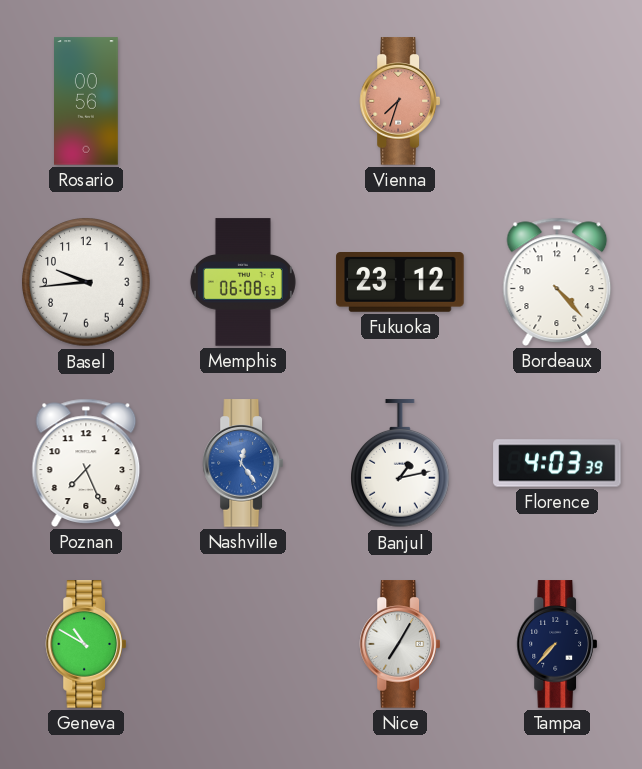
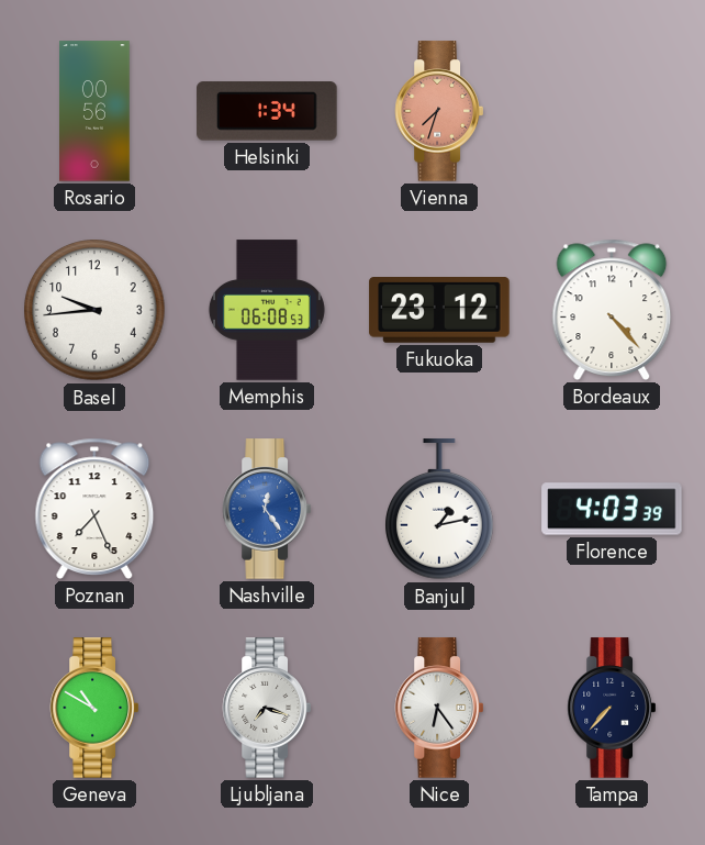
Helsinki: none -> 1:34
Ljubljana: none -> 7:18
Nice: 7:05 -> 6:24
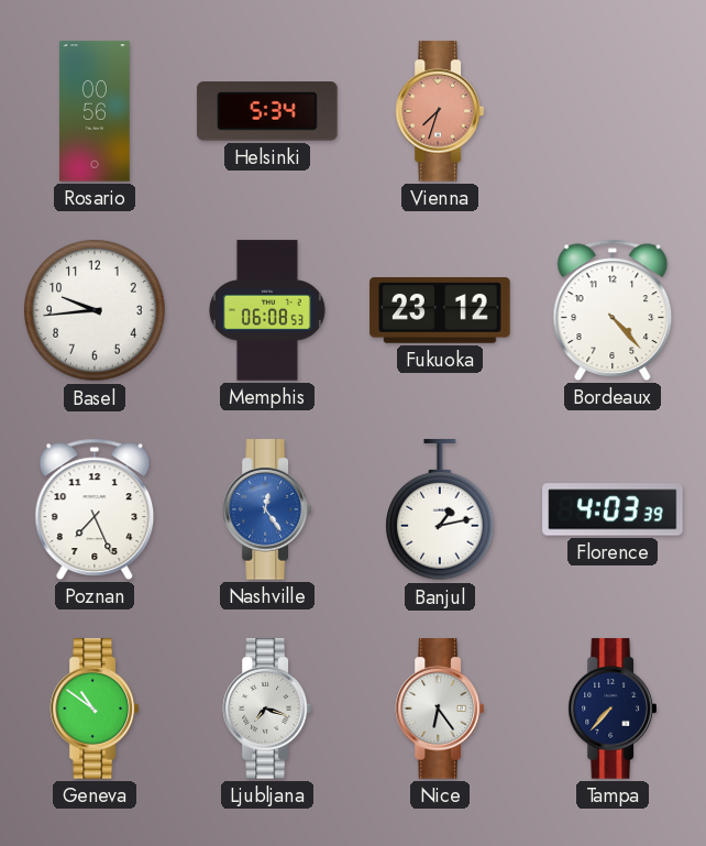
Helsinki: 1:34 -> 5:34
Geneva: 10:50 -> 10:51
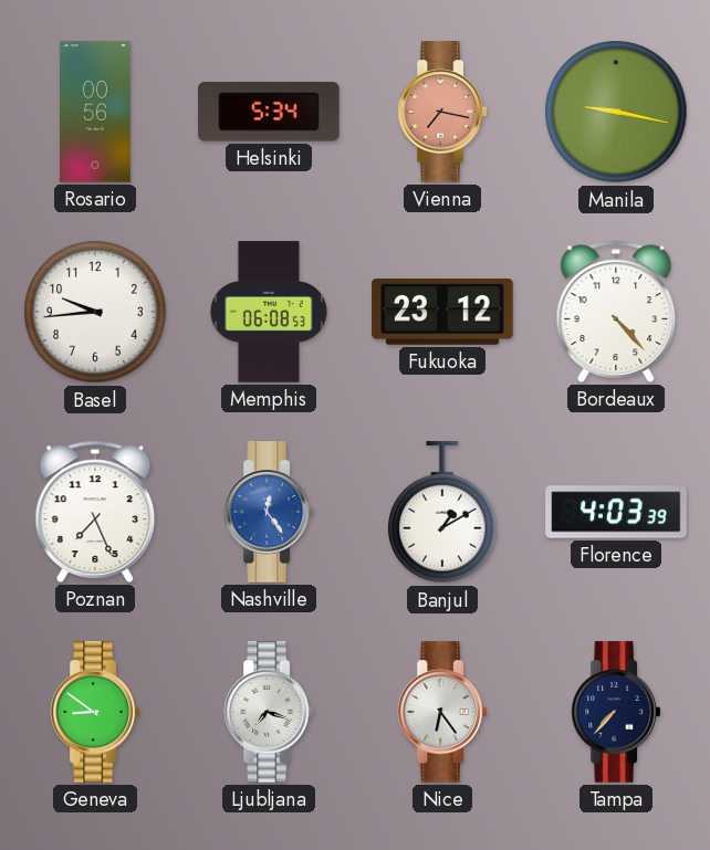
Vienna: 7:33 -> 7:17
Manila: none -> 9:17
Banjul: 1:13 -> 1:10
Geneva: 10:51 -> 8:51
